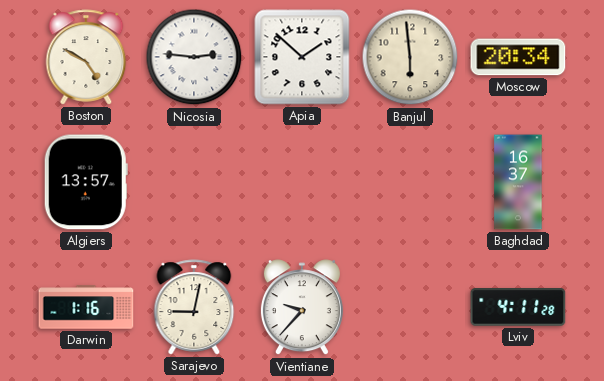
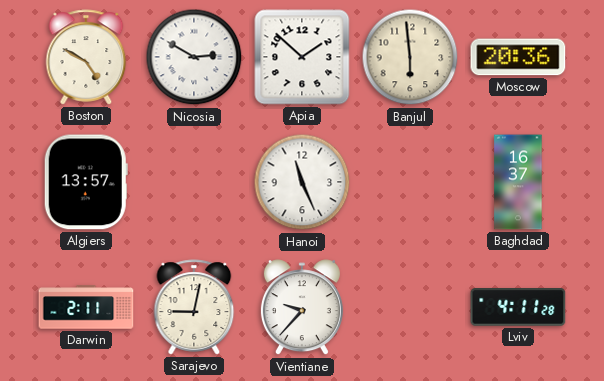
Nicosia: 2:46 -> 2:50
Moscow: 20:34 -> 20:36
Hanoi: none -> 11:26
Darwin: 1:16 -> 2:11
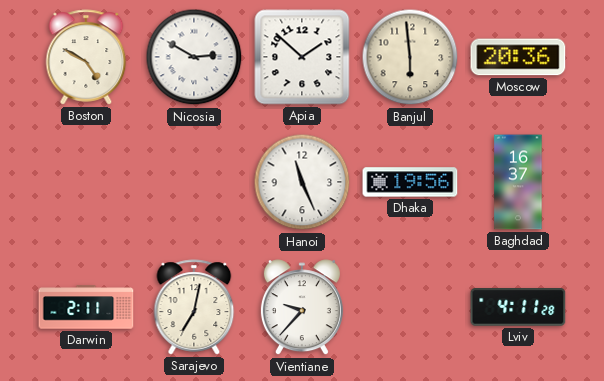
Algiers: 13:57 -> none
Dhaka: none -> 19:56
Sarajevo: 9:02 -> 7:02
